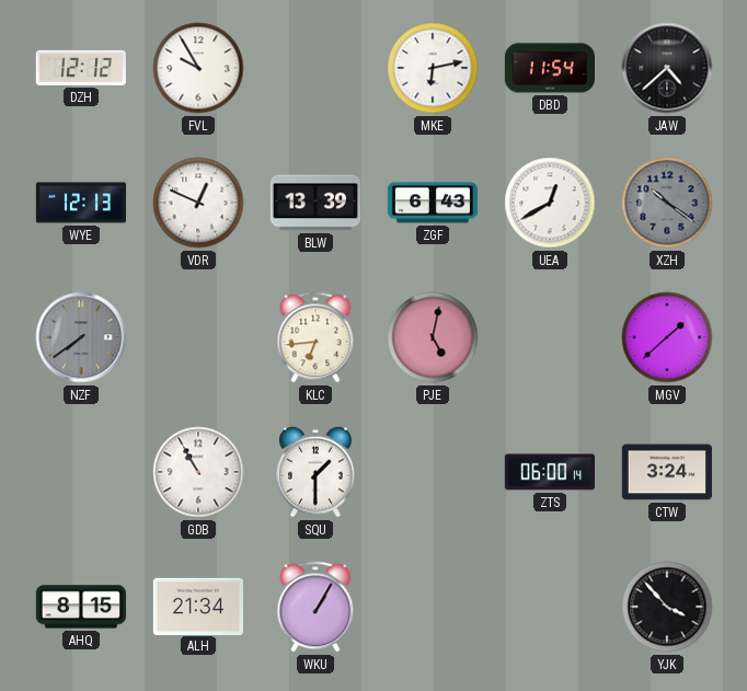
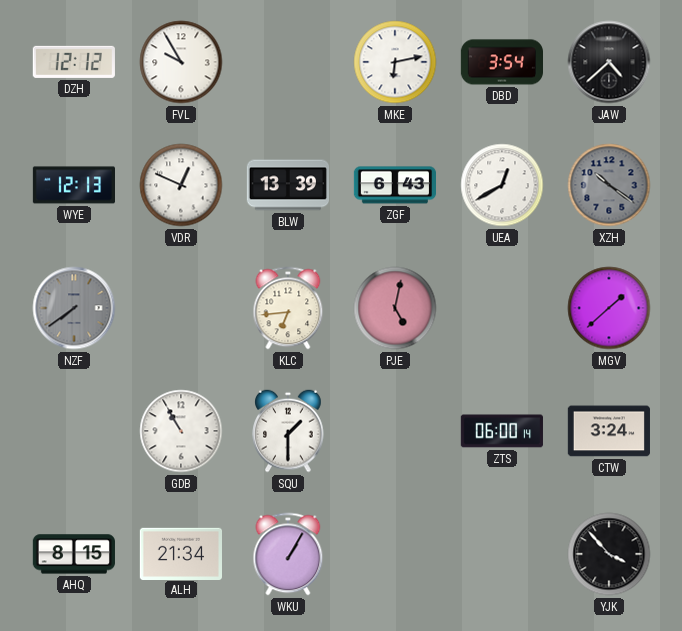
DBD: 11:54 -> 3:54
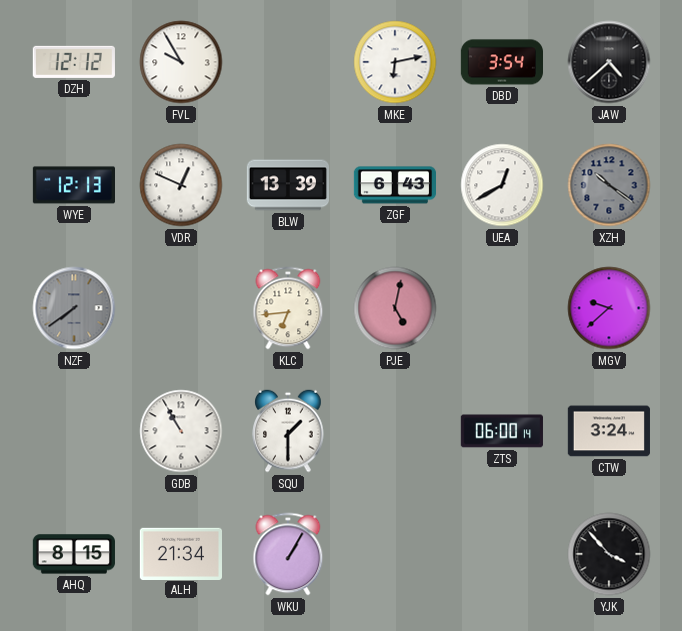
MGV: 1:38 -> 9:38
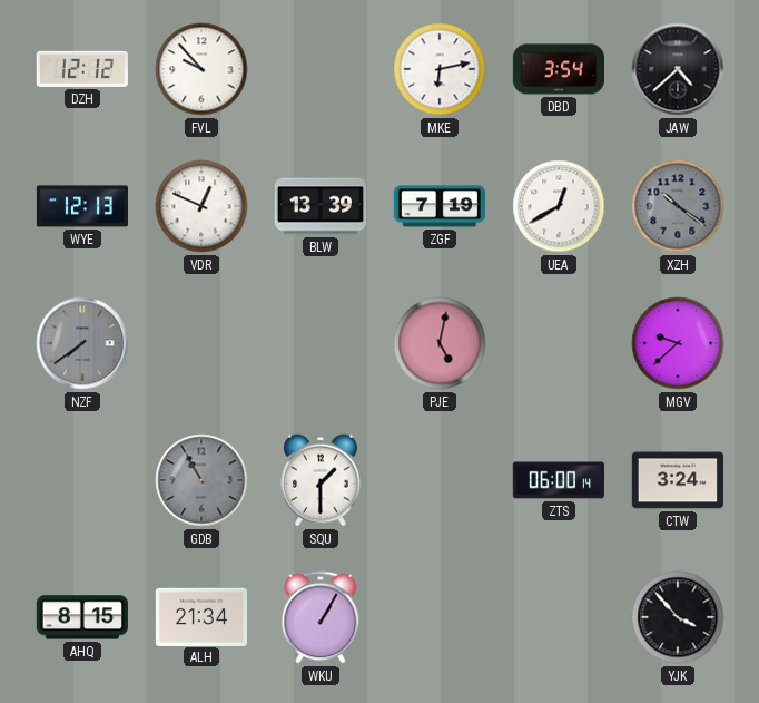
FVL: 9:55 -> 9:53
ZGF: 6:43 -> 7:19
KLC: 6:44 -> none
GDB dial: white -> grey
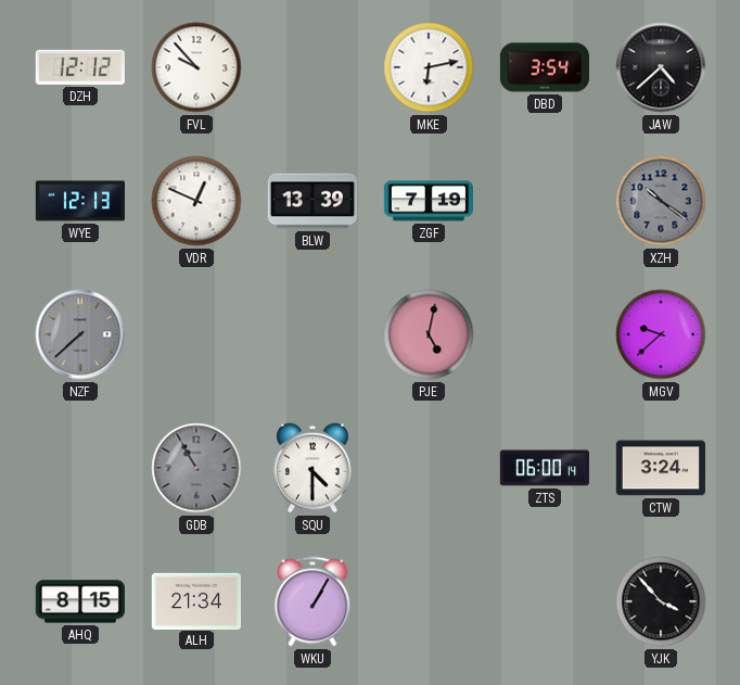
UEA: 12:40 -> none
NZF: 7:39 -> 7:38
SQU: 1:30 -> 4:30
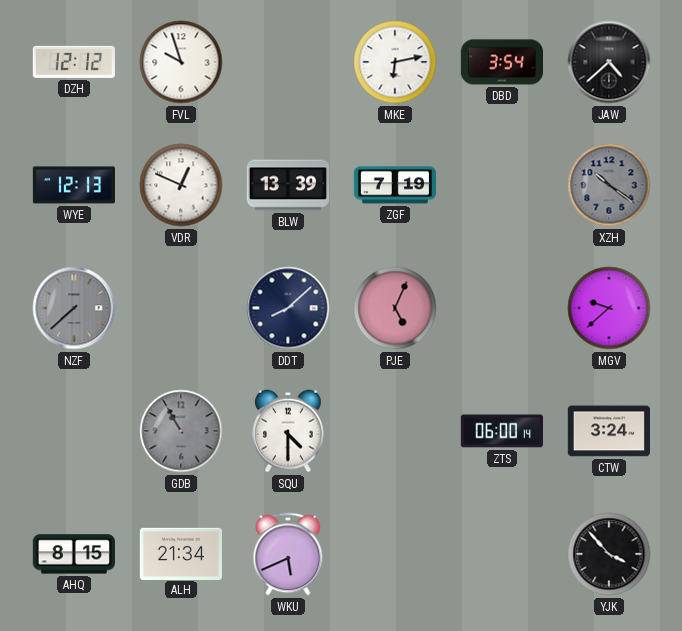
FVL: 9:53 -> 9:57
DDT: none -> 8:08
PJE: 5:02 -> 5:04
WKU: 1:05 -> 5:41
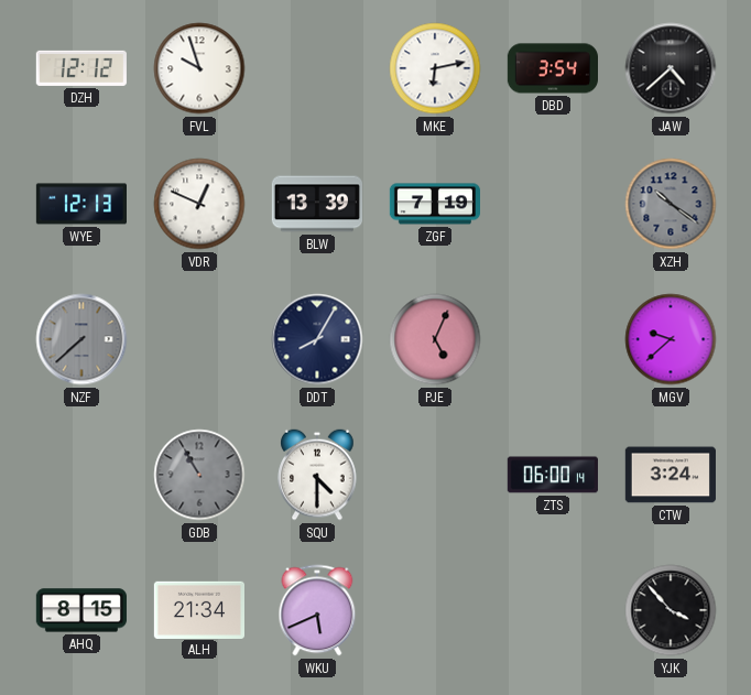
DDT: 8:08 -> 8:05
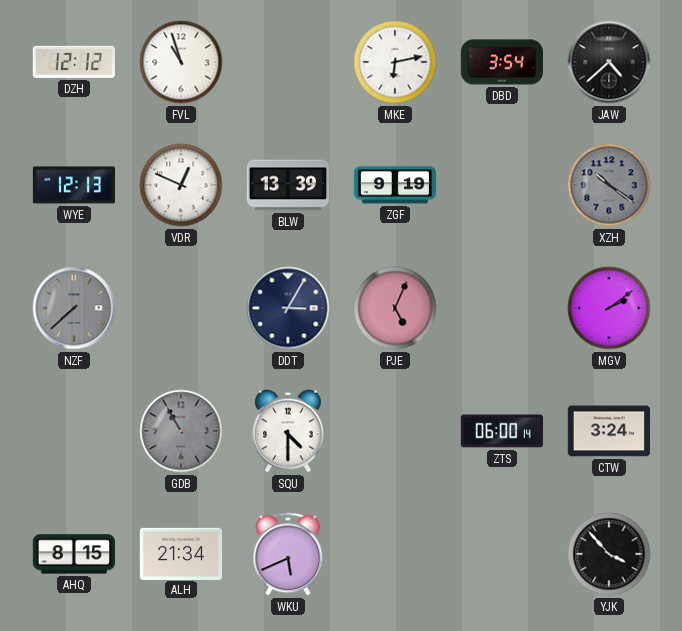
FVL: 9:57 -> 10:57
ZGF: 7:19 -> 9:19
DDT: 8:05 -> 3:05
MGV: 9:38 -> 2:09
